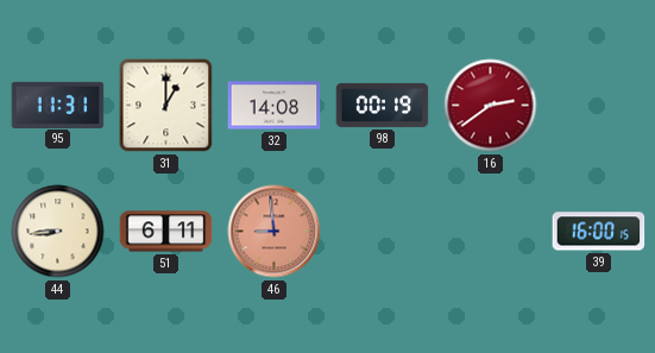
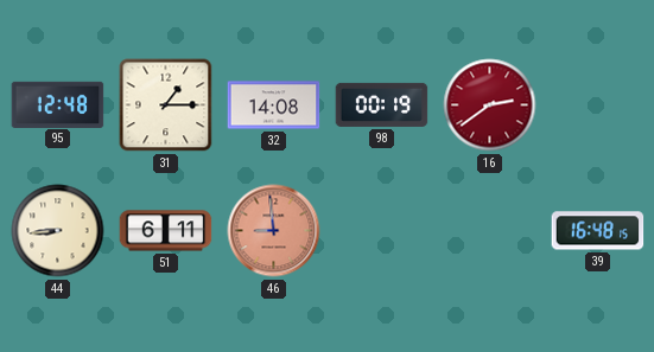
95: 11:31 -> 12:48
31: 1:00 -> 1:15
39: 16:00 -> 16:48
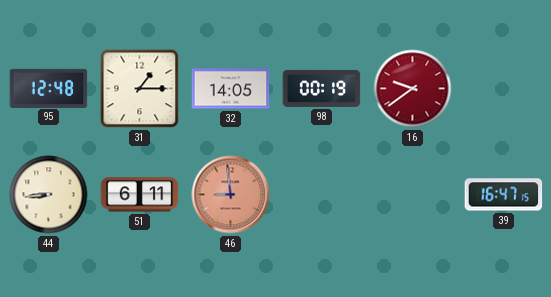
32: 14:08 -> 14:05
16: 2:39 -> 9:39
39: 16:48 -> 16:47
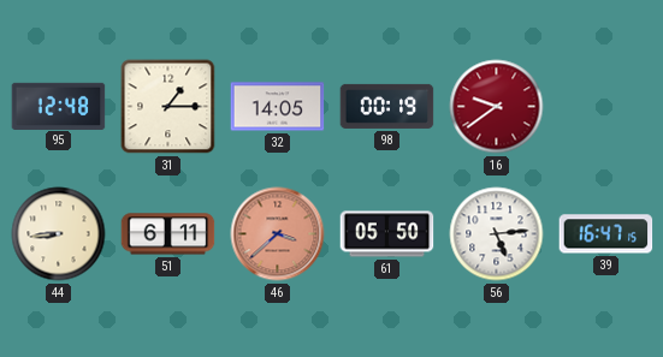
46: 8:59 -> 3:38
61: none -> 05:50
56: none -> 5:14
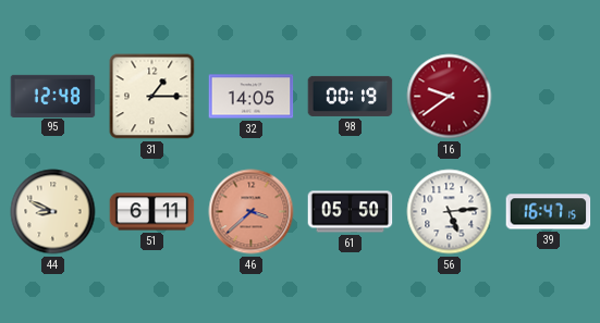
44: 8:44 -> 8:49
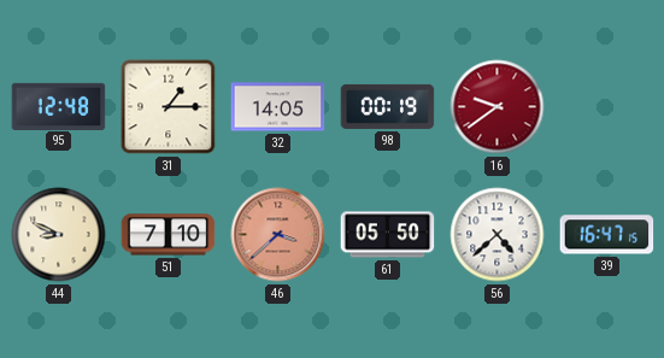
51: 6:11 -> 7:10
56: 5:14 -> 4:38
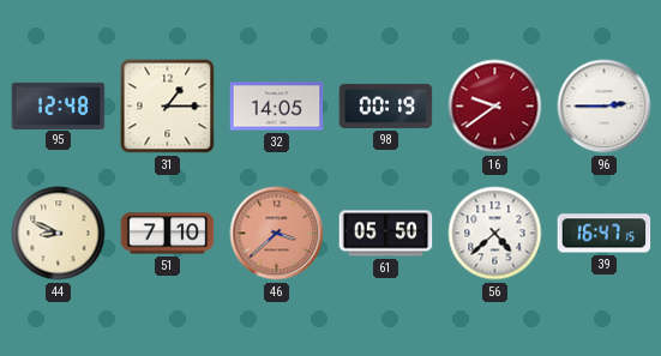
96: none -> 2:45
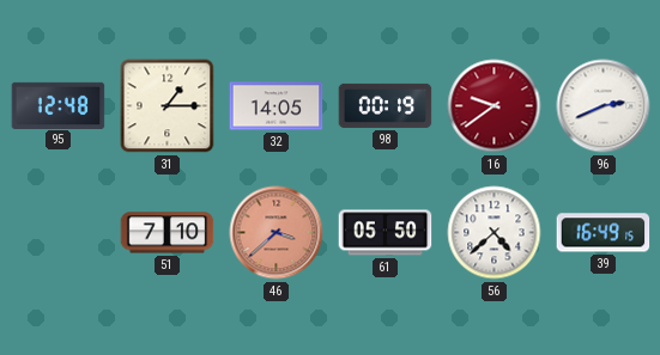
96: 2:45 -> 2:41
44: 8:49 -> none
39: 16:47 -> 16:49
